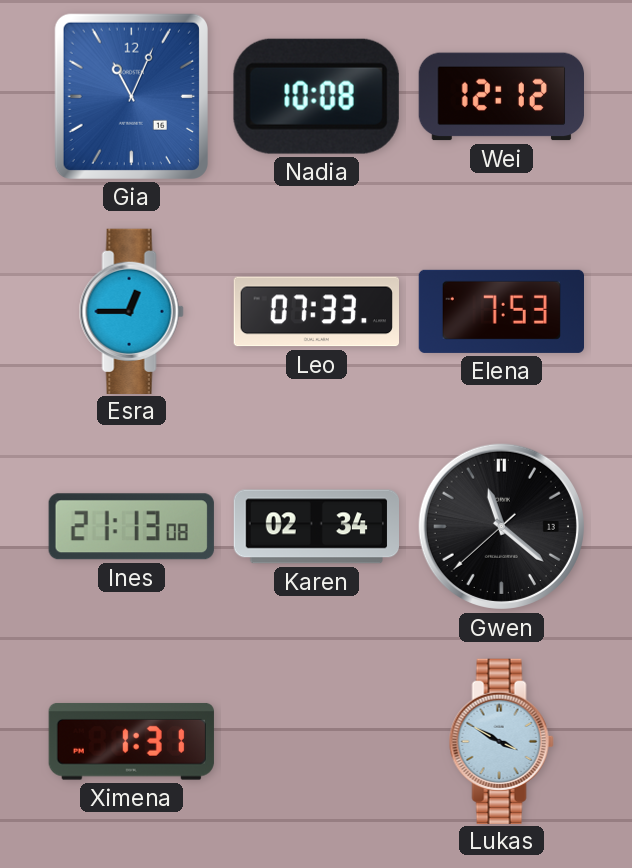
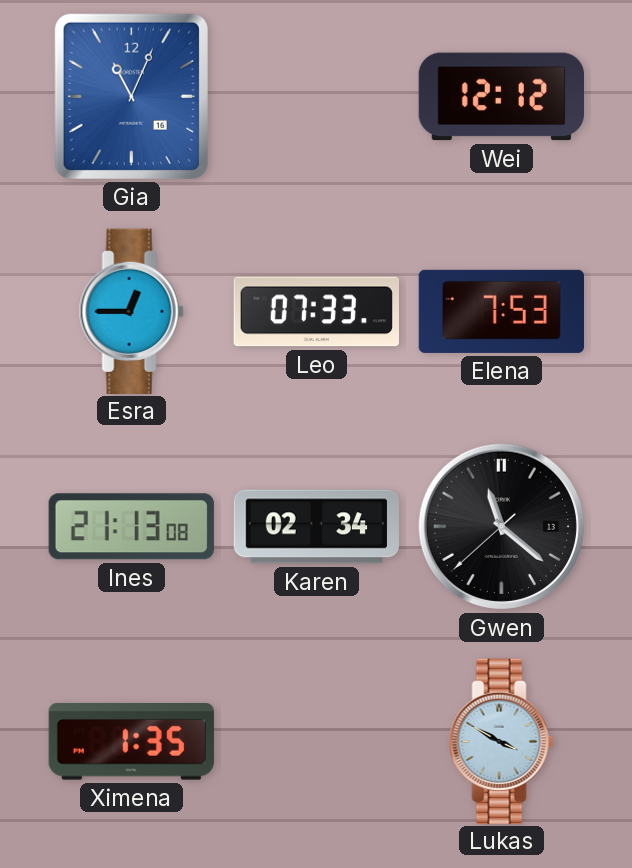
Nadia: 10:08 -> none
Ximena: 1:31 -> 1:35
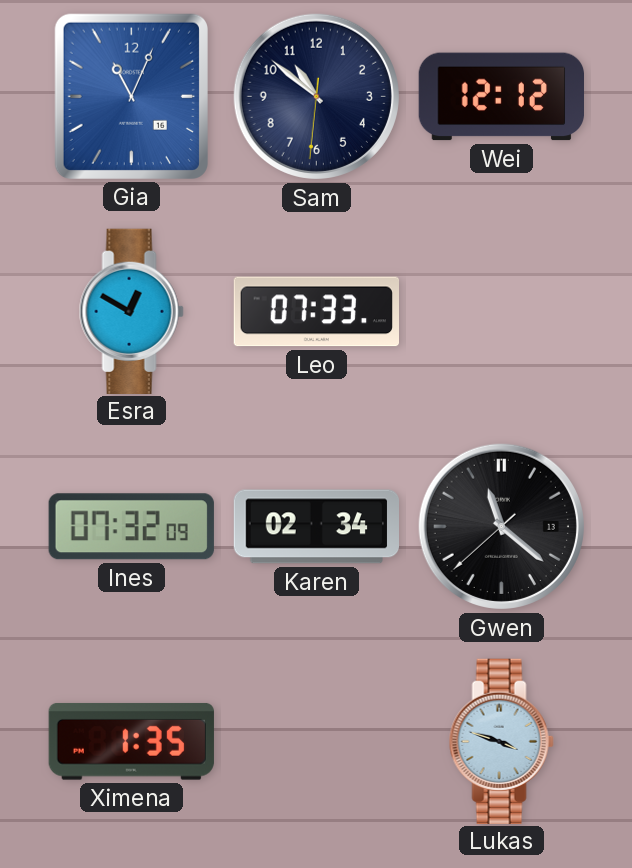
Sam: none -> 10:51
Esra: 12:45 -> 12:50
Elena: 7:53 -> none
Ines: 21:13 -> 07:32
Lukas: 3:50 -> 3:48
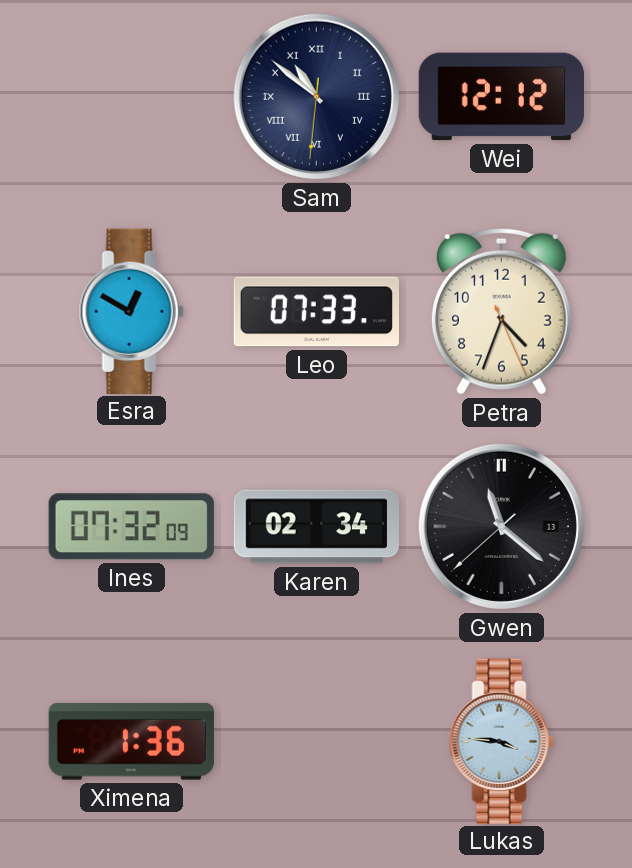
Gia: 11:04 -> none
Sam numerals: Arabic -> Roman
Petra: none -> 4:33
Ximena: 1:35 -> 1:36
Lukas: 3:48 -> 3:46
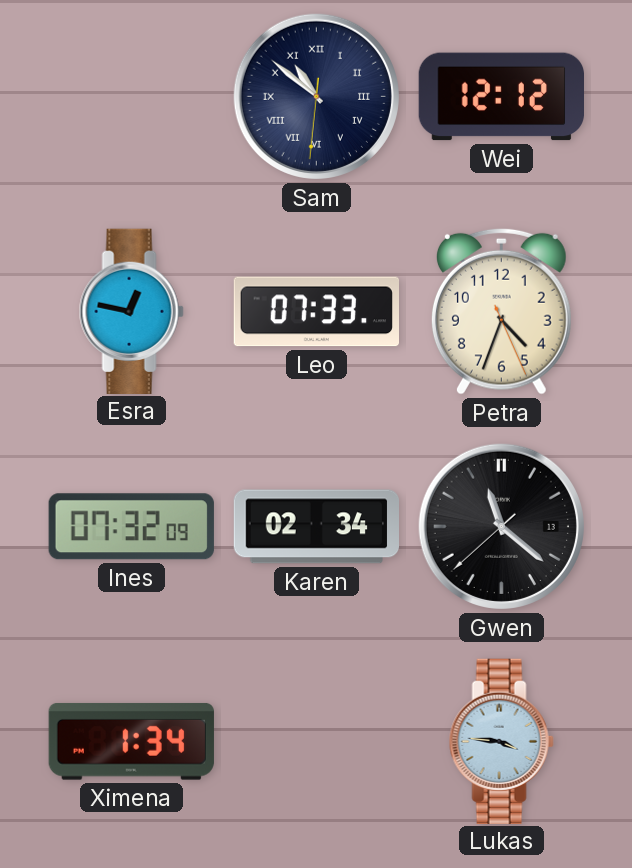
Esra: 12:50 -> 12:47
Ximena: 1:36 -> 1:34
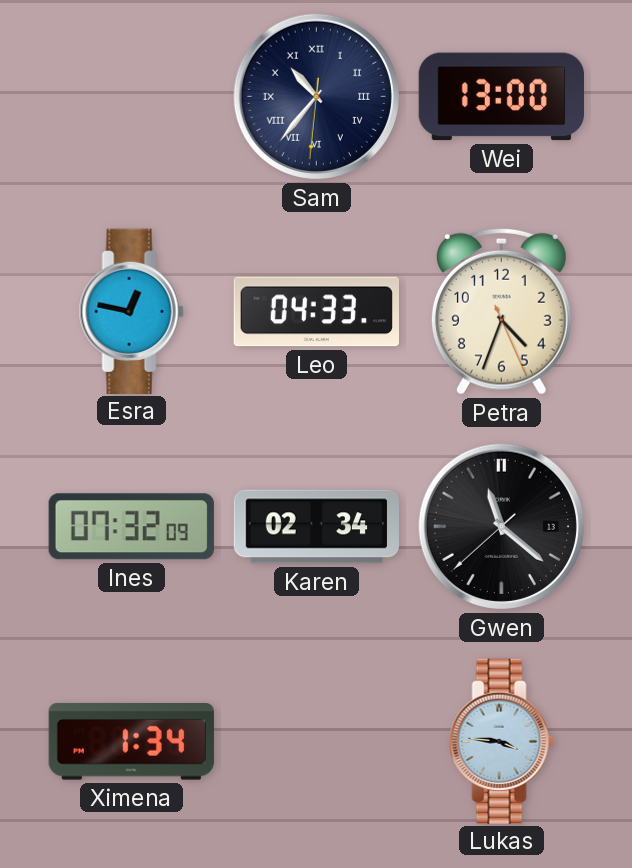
Sam: 10:51 -> 10:36
Wei: 12:12 -> 13:00
Leo: 07:33 -> 04:33
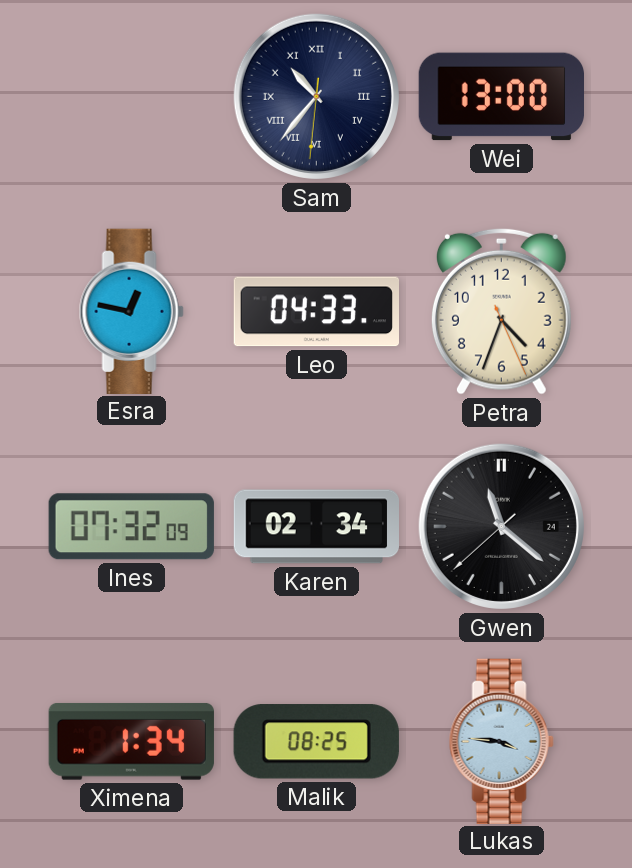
Gwen date: 13 -> 24
Malik: none -> 08:25
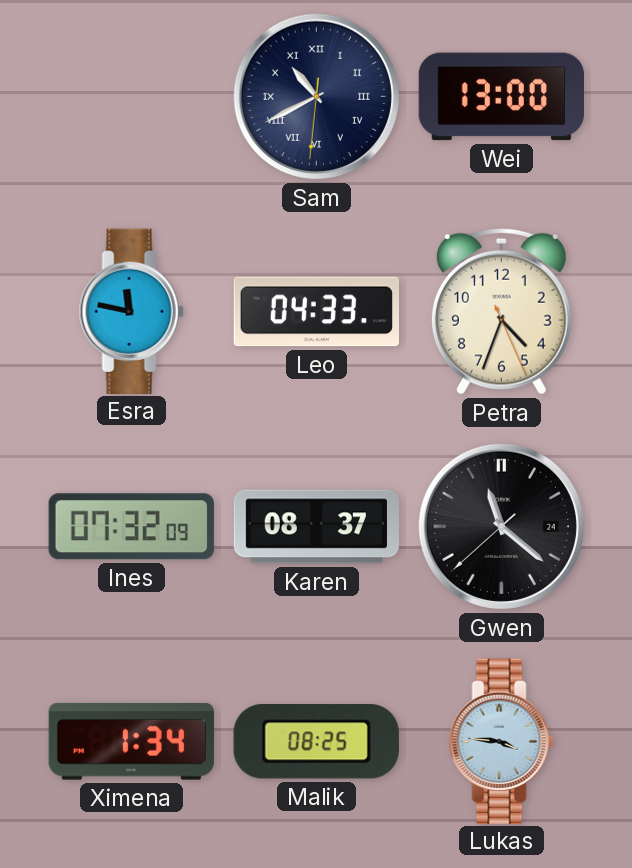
Sam: 10:36 -> 10:40
Esra: 12:47 -> 11:47
Karen: 02:34 -> 08:37
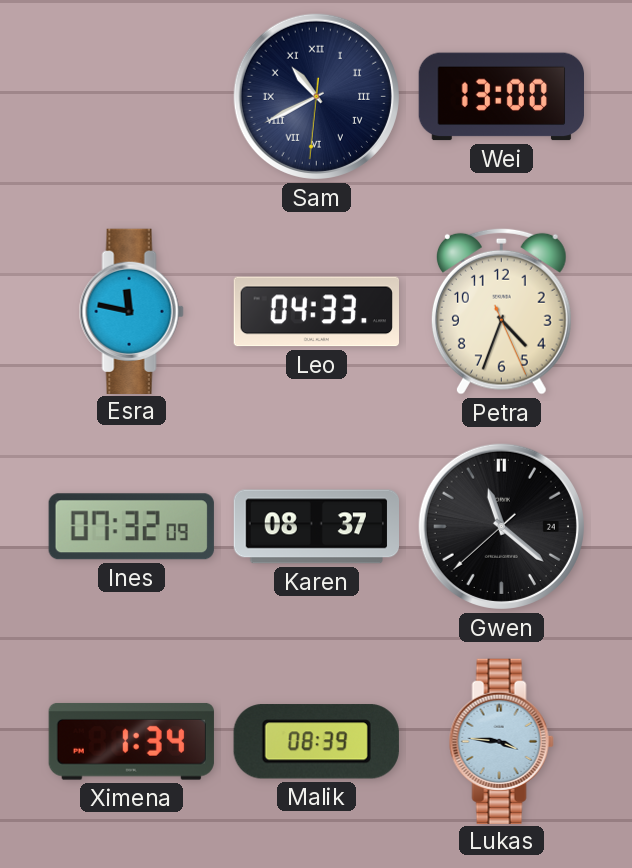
Malik: 08:25 -> 08:39
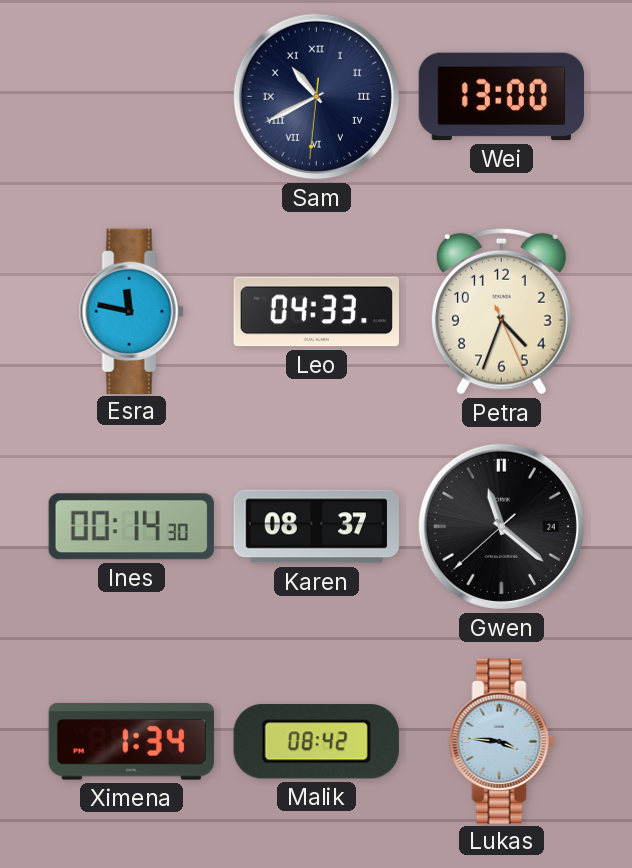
Ines: 07:32 -> 00:14
Malik: 08:39 -> 08:42
